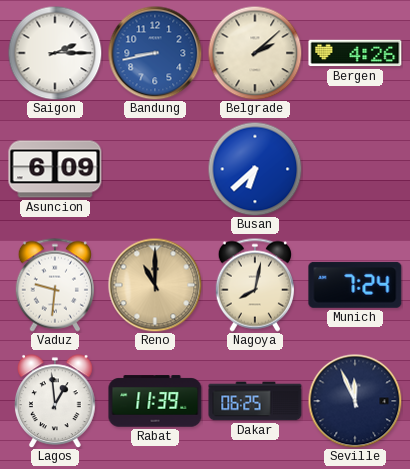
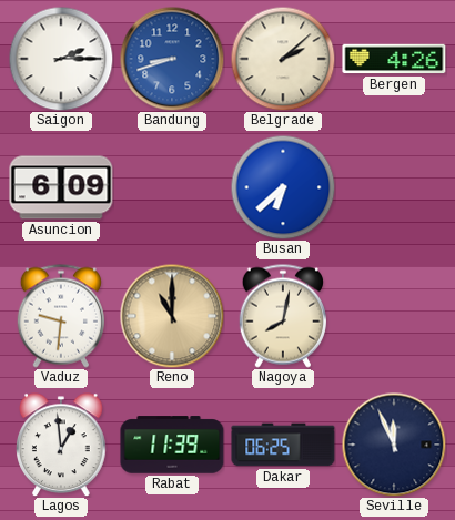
Bandung: 8:43 -> 8:42
Munich: 7:24 -> none
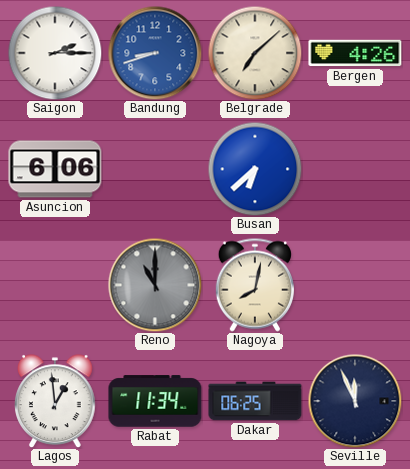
Belgrade: 2:08 -> 7:08
Asuncion: 6:09 -> 6:06
Vaduz: 9:31 -> none
Reno dial: champagne -> grey
Rabat: 11:39 -> 11:34
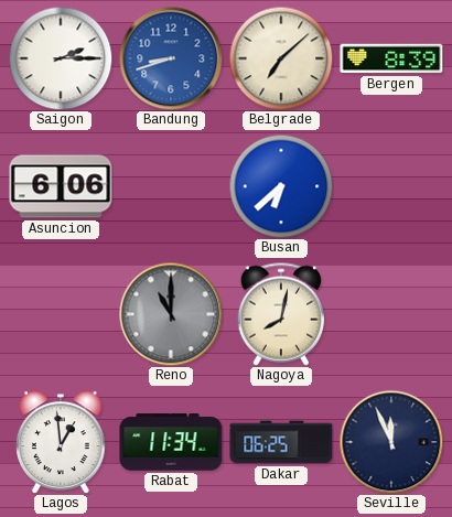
Bergen: 4:26 -> 8:39
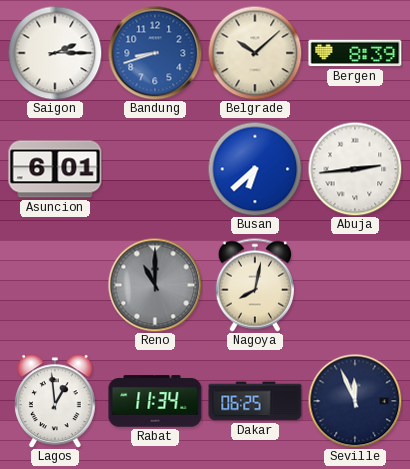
Belgrade: 7:08 -> 10:08
Asuncion: 6:06 -> 6:01
Abuja: none -> 2:44
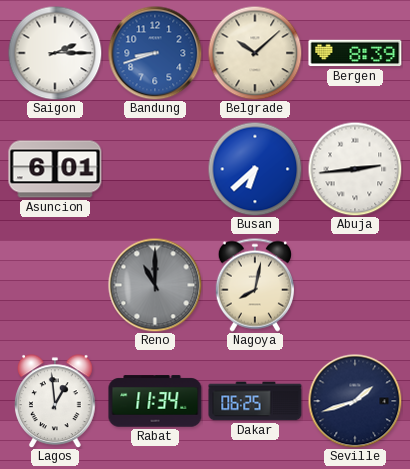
Seville: 11:56 -> 1:42
